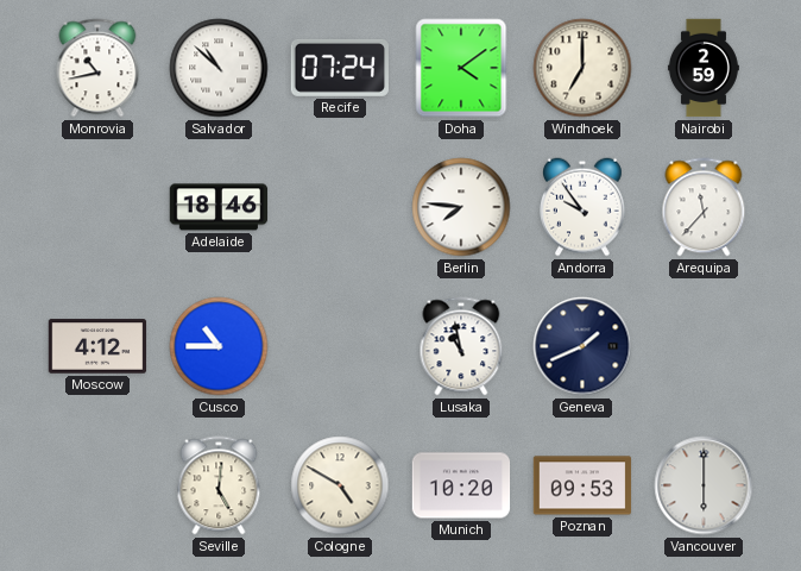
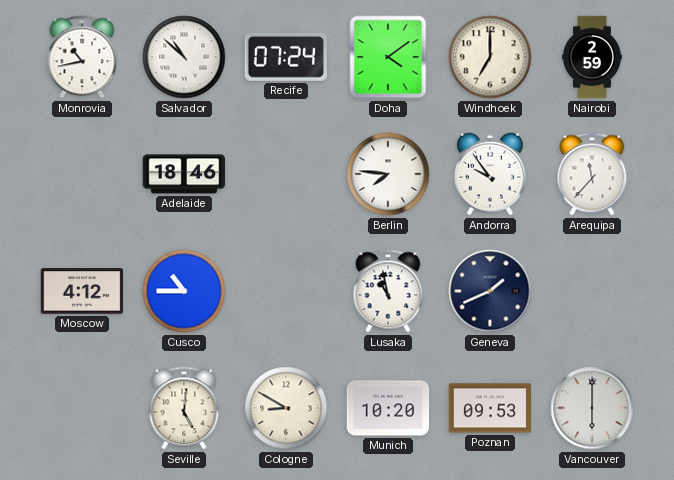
Cologne: 4:50 -> 8:50
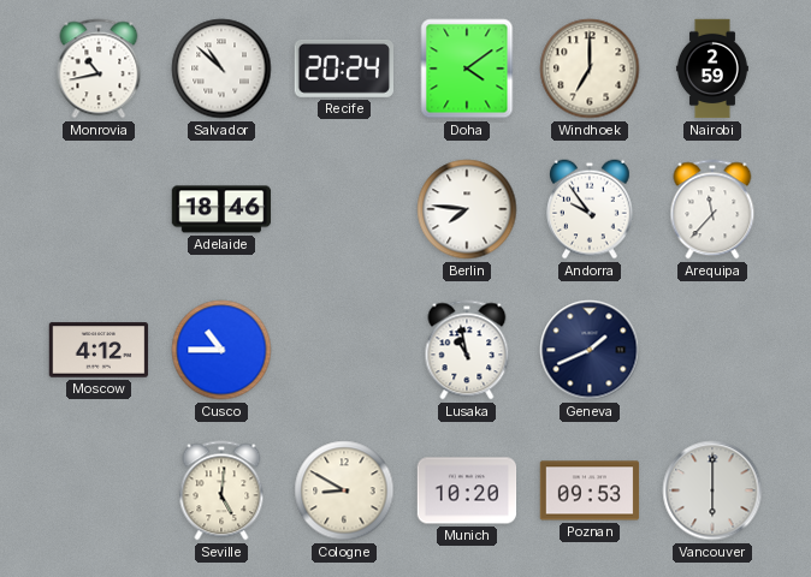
Recife: 07:24 -> 20:24
